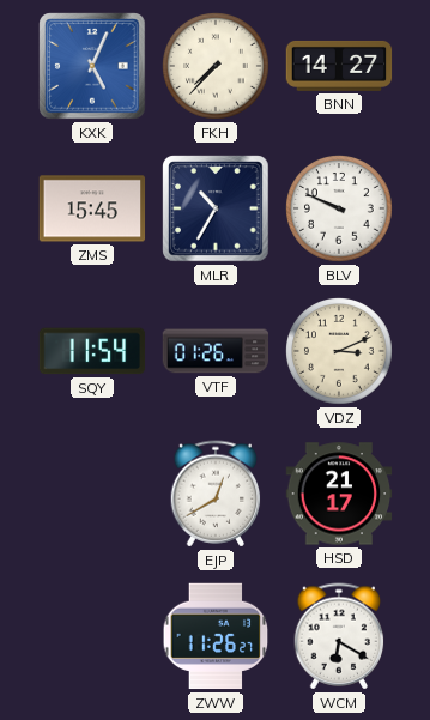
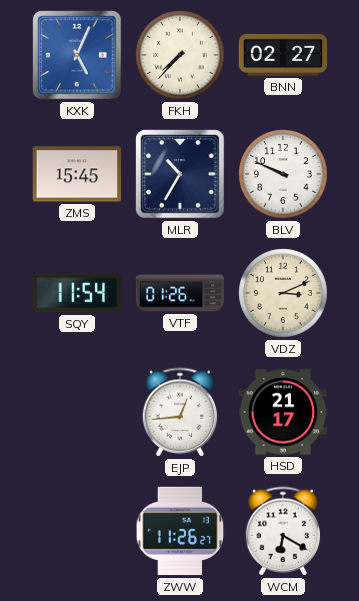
BNN: 14:27 -> 02:27
EJP: 12:40 -> 12:44
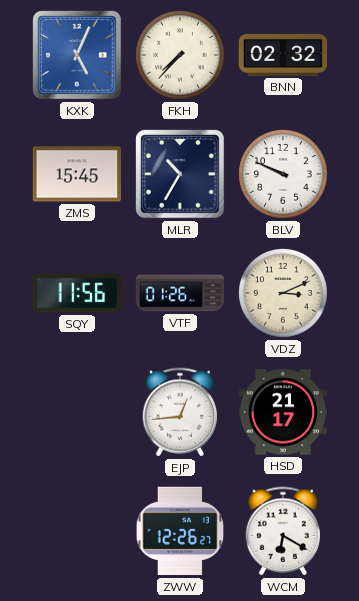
BNN: 02:27 -> 02:32
SQY: 11:54 -> 11:56
ZWW: 11:26 -> 12:26
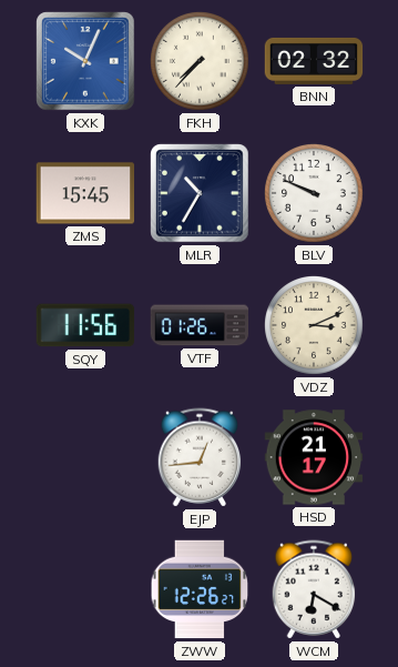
KXK: 5:04 -> 10:04
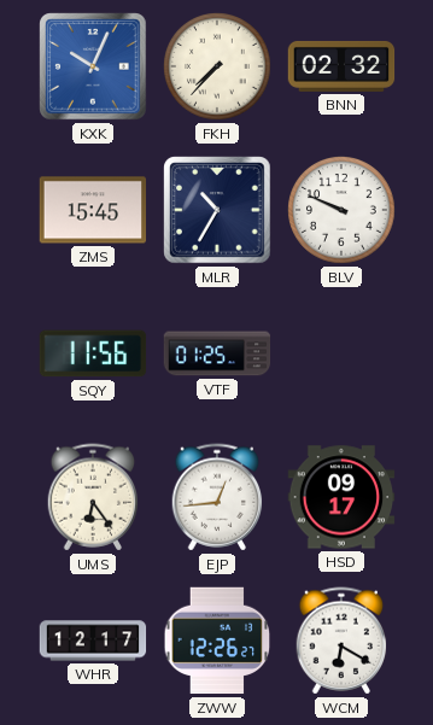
VTF: 01:26 -> 01:25
VDZ: 3:11 -> none
UMS: none -> 6:24
HSD: 21:17 -> 09:17
WHR: none -> 12:17
